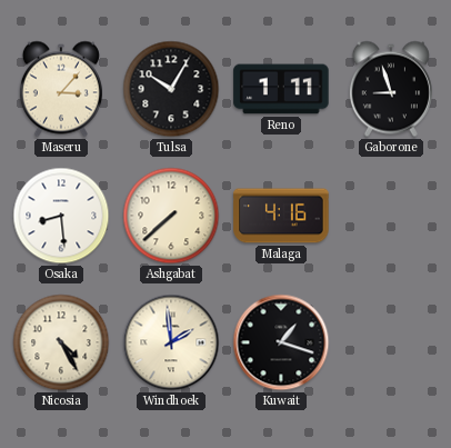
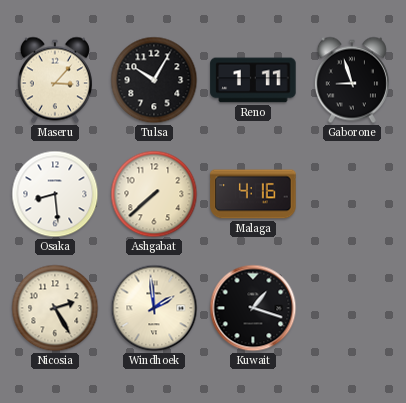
Nicosia: 4:25 -> 2:25
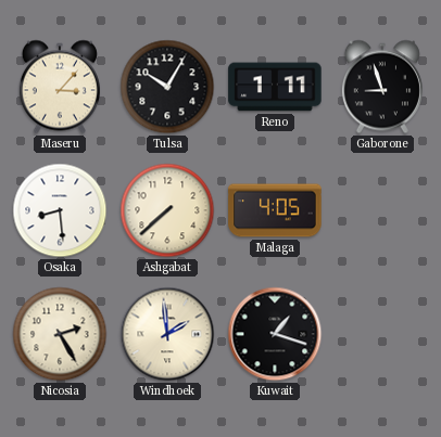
Malaga: 4:16 -> 4:05
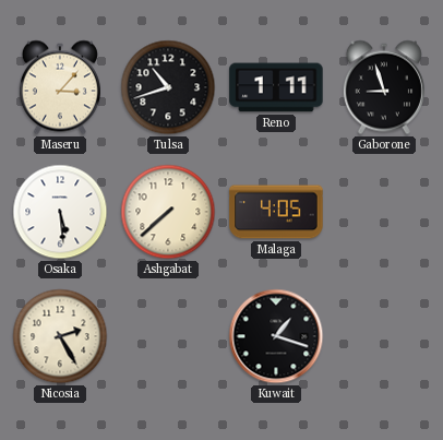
Tulsa: 10:05 -> 10:42
Osaka: 8:29 -> 5:29
Windhoek: 1:59 -> none
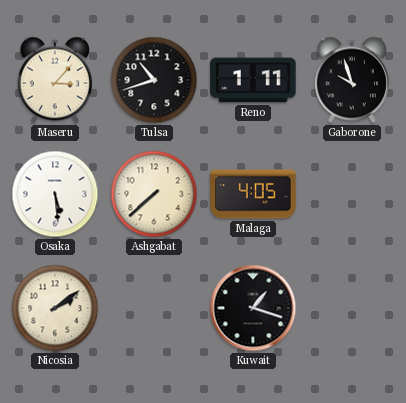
Gaborone: 8:57 -> 9:57
Nicosia: 2:25 -> 2:09
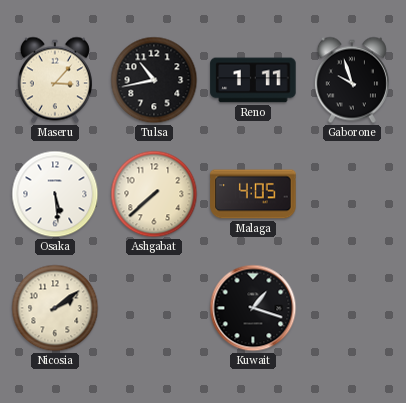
Tulsa: 10:42 -> 10:43
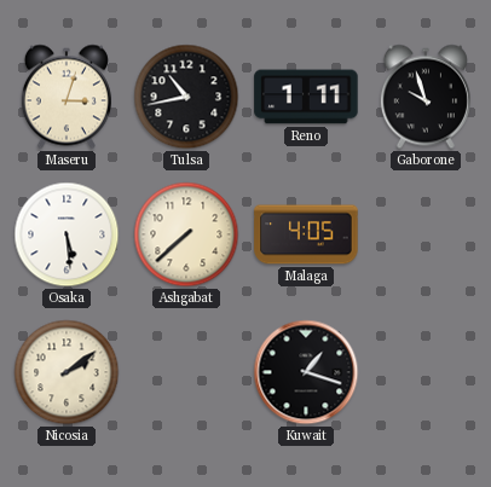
Maseru: 3:07 -> 3:03
